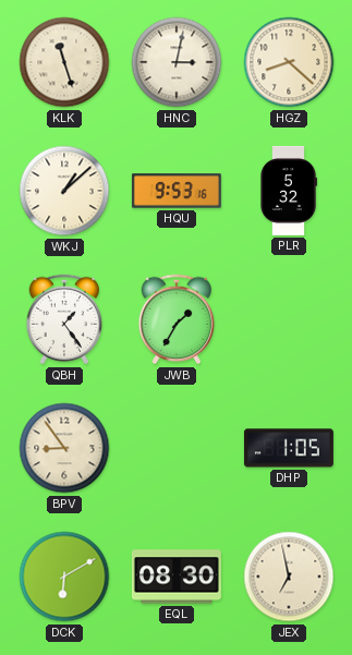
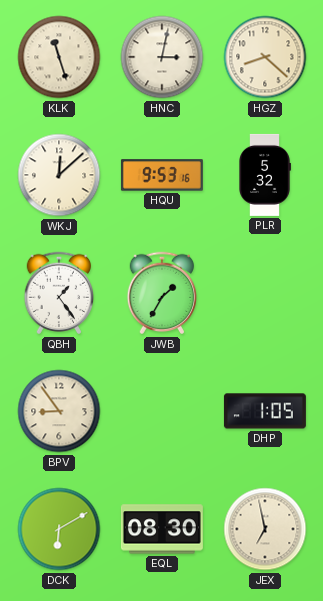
WKJ: 1:08 -> 12:08
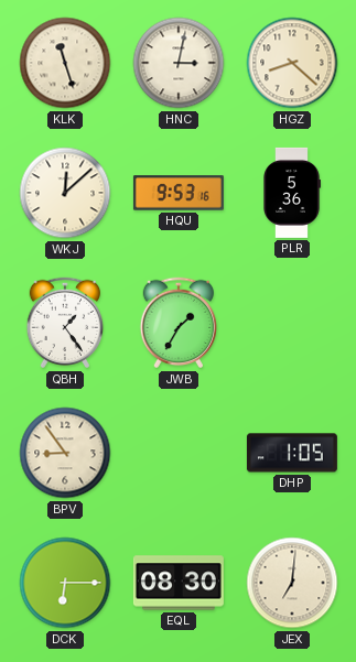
PLR: 5:32 -> 5:36
DCK: 6:10 -> 6:15
JEX: 6:58 -> 7:01
